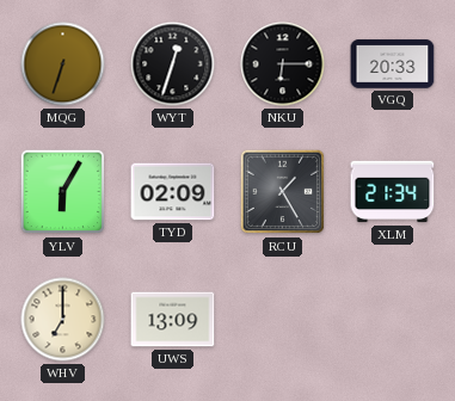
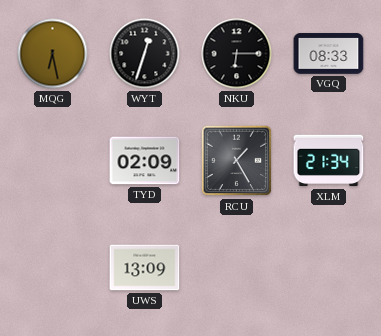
MQG: 6:33 -> 6:28
VGQ: 20:33 -> 08:33
YLV: 6:05 -> none
WHV: 7:00 -> none
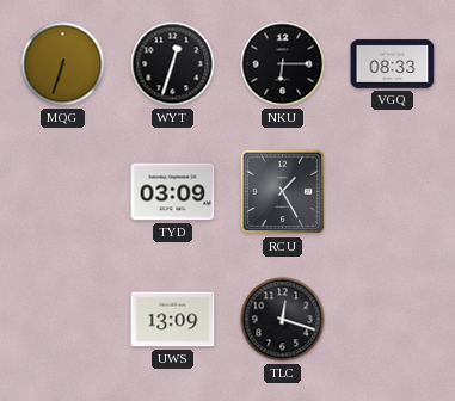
MQG: 6:28 -> 6:33
TYD: 02:09 -> 03:09
XLM: 21:34 -> none
TLC: none -> 12:18
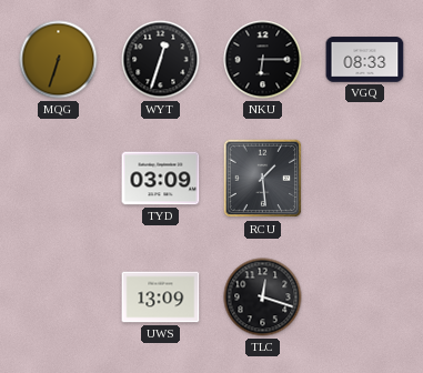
RCU: 1:25 -> 1:29
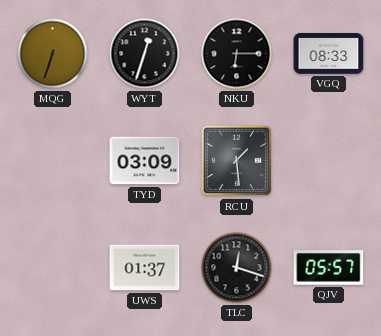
UWS: 13:09 -> 01:37
QJV: none -> 05:57
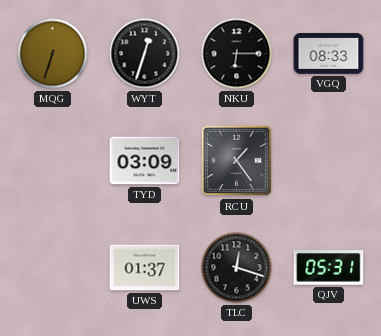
RCU: 1:29 -> 1:24
QJV: 05:57 -> 05:31
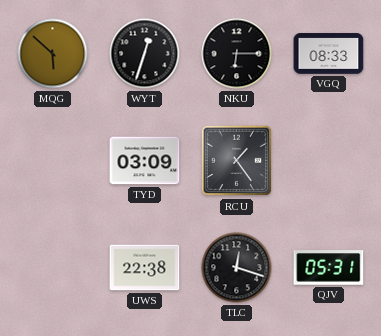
MQG: 6:33 -> 5:52
UWS: 01:37 -> 22:38
